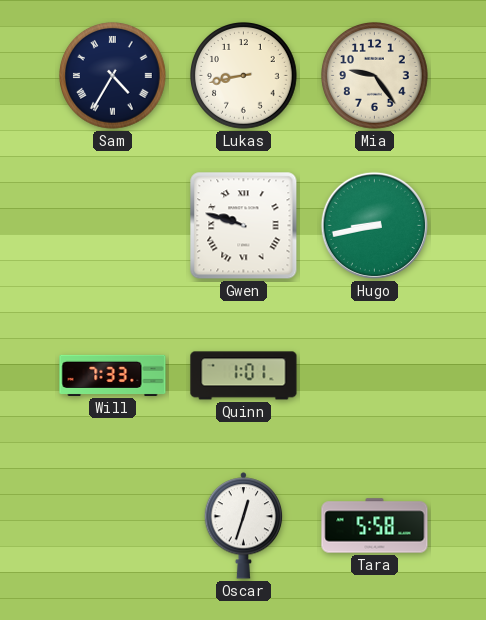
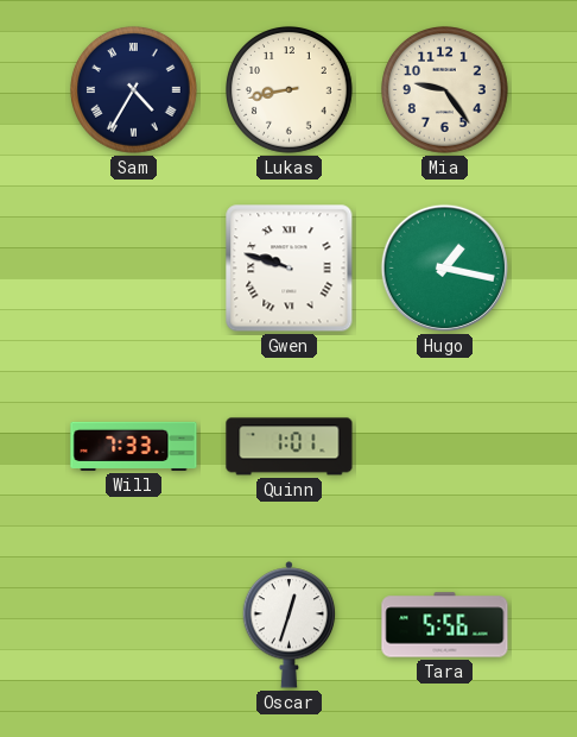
Hugo: 8:43 -> 1:17
Tara: 5:58 -> 5:56
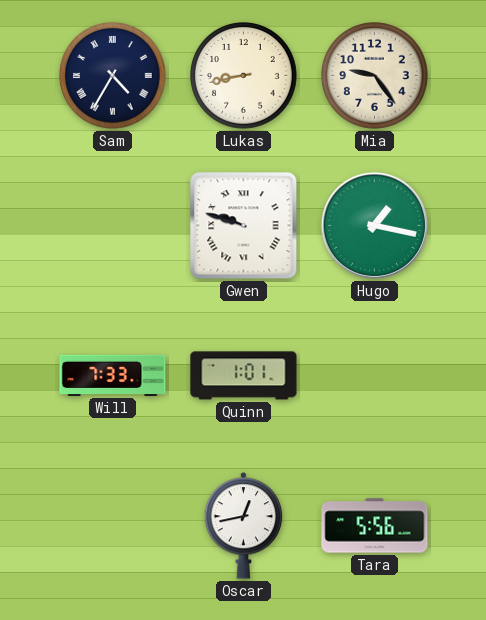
Oscar: 12:33 -> 12:43
